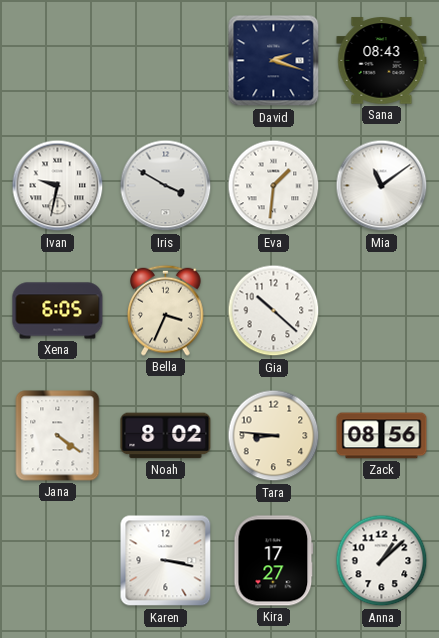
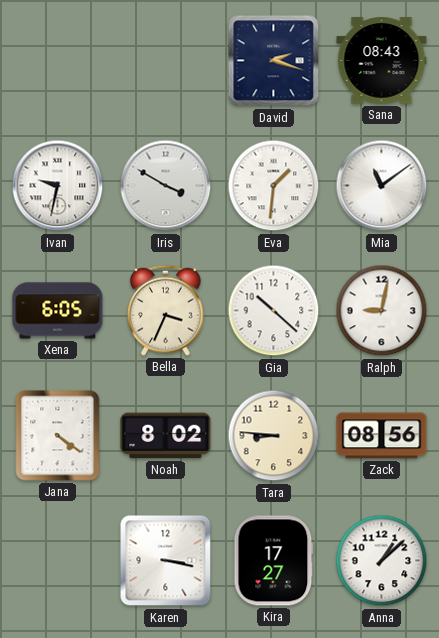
Ralph: none -> 9:02
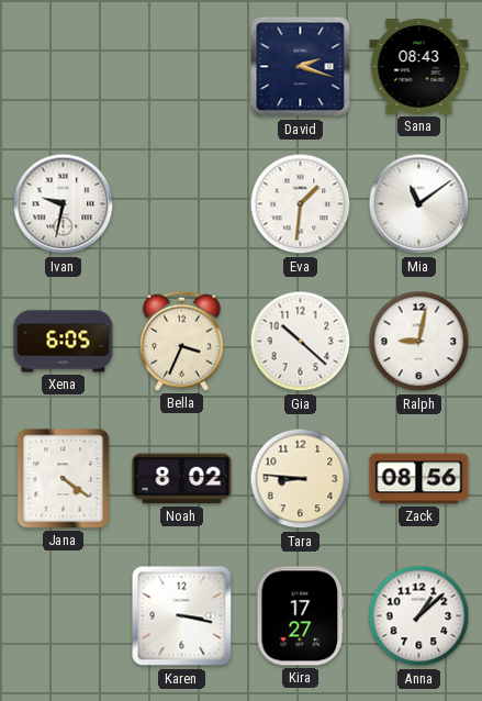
Iris: 3:50 -> none
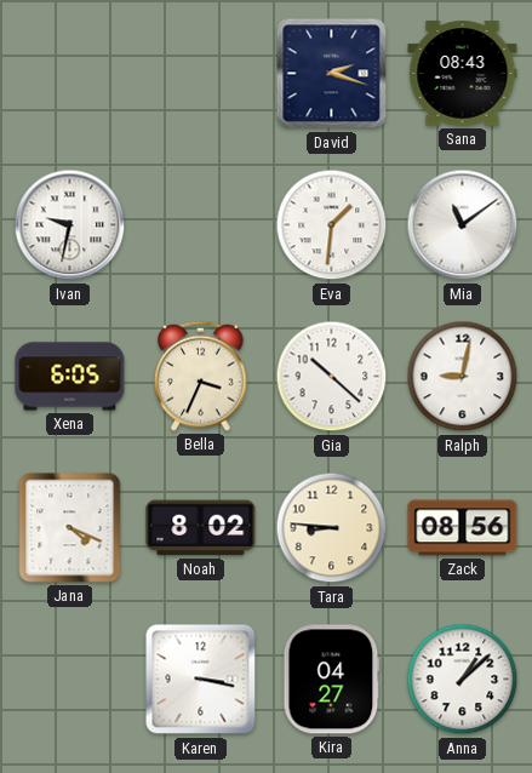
Jana: 4:21 -> 4:19
Kira: 17:27 -> 04:27
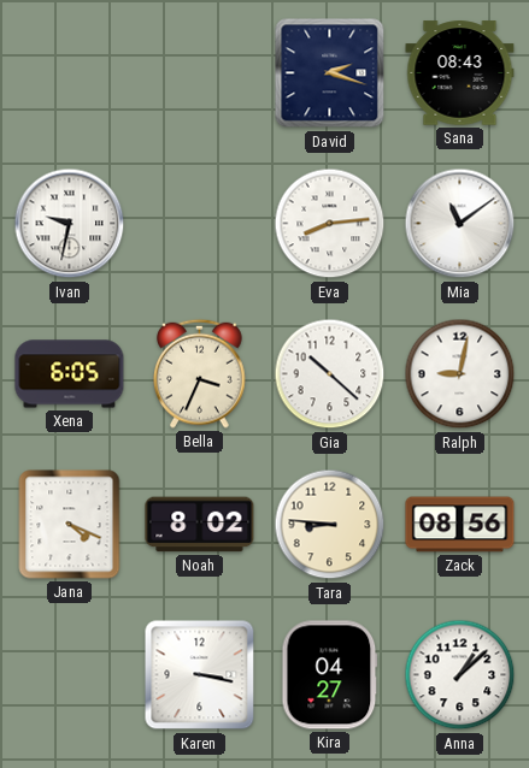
Eva: 1:31 -> 8:14
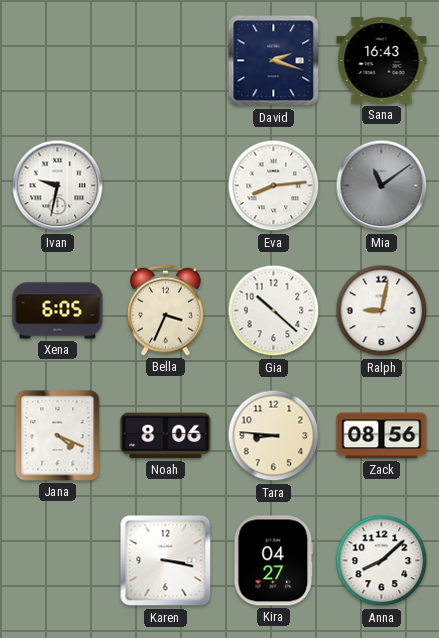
Sana: 08:43 -> 16:43
Mia dial: white -> grey
Noah: 8:02 -> 8:06
Anna: 1:08 -> 8:08
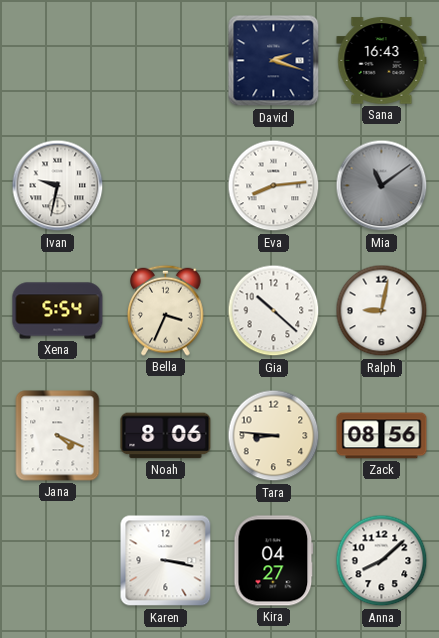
Xena: 6:05 -> 5:54
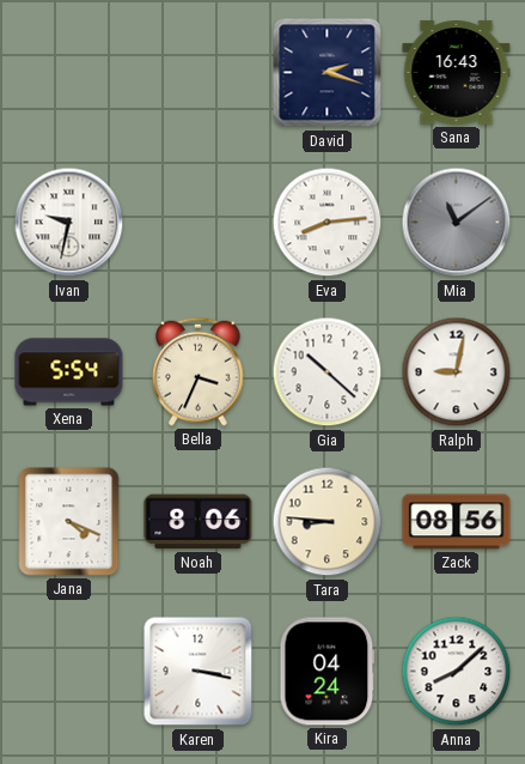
Kira: 04:27 -> 04:24
